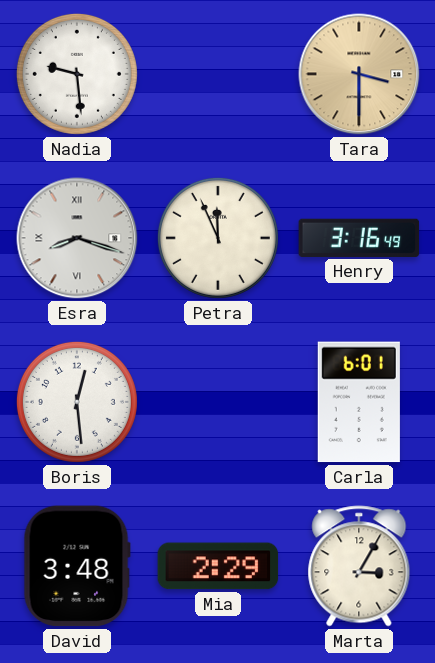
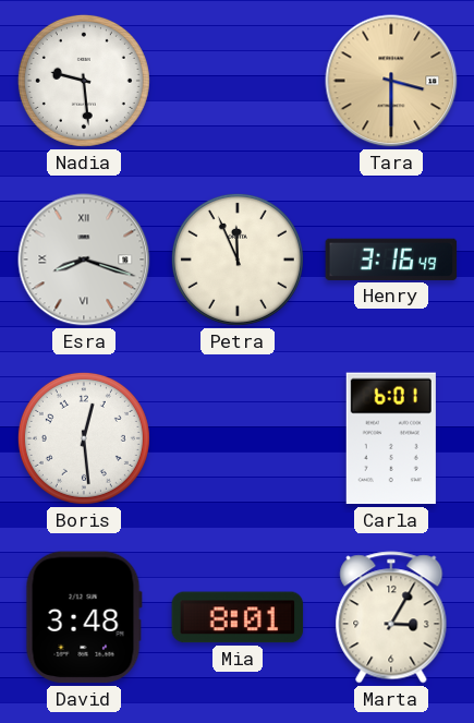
Mia: 2:29 -> 8:01
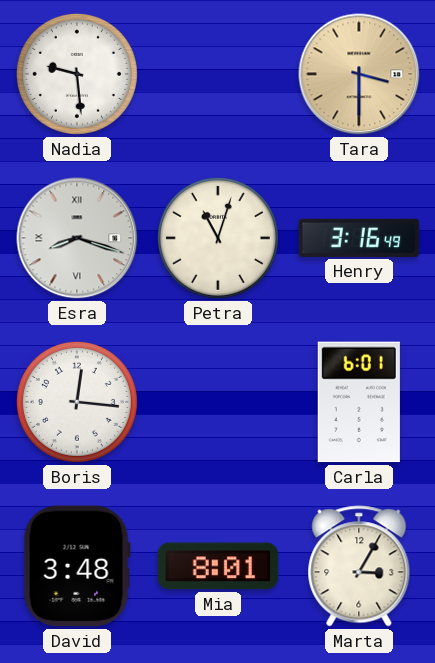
Petra: 11:56 -> 11:03
Boris: 12:29 -> 12:16
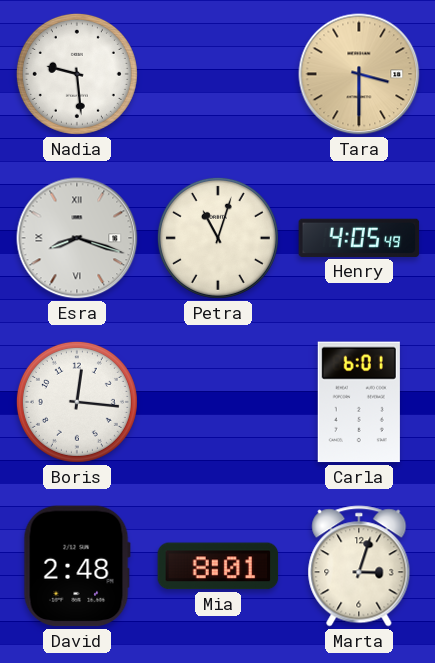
Henry: 3:16 -> 4:05
David: 3:48 -> 2:48
Marta: 3:05 -> 3:03
